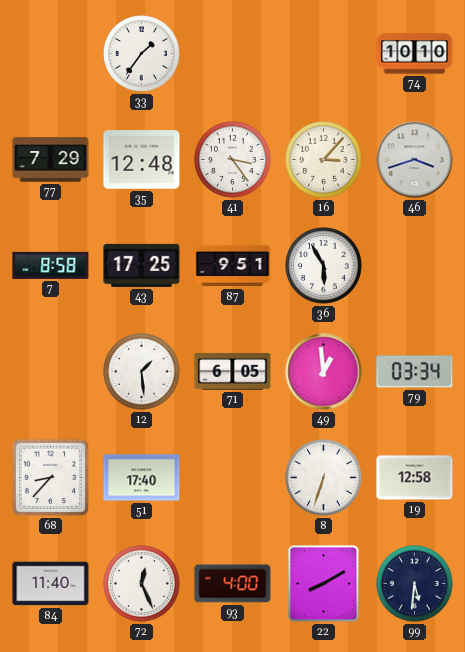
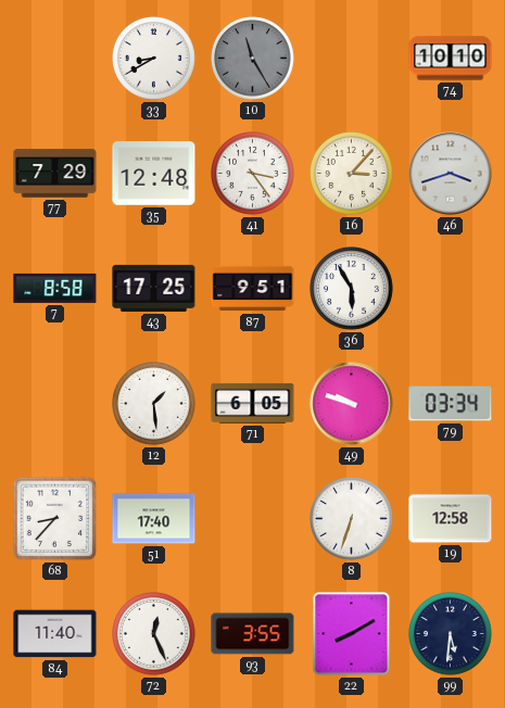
33: 1:36 -> 8:40
10: none -> 11:25
49: 12:59 -> 9:48
93: 4:00 -> 3:55
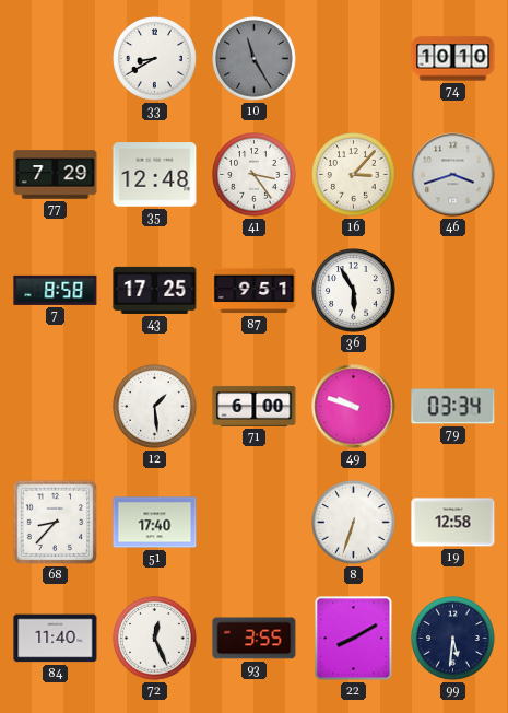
71: 6:05 -> 6:00
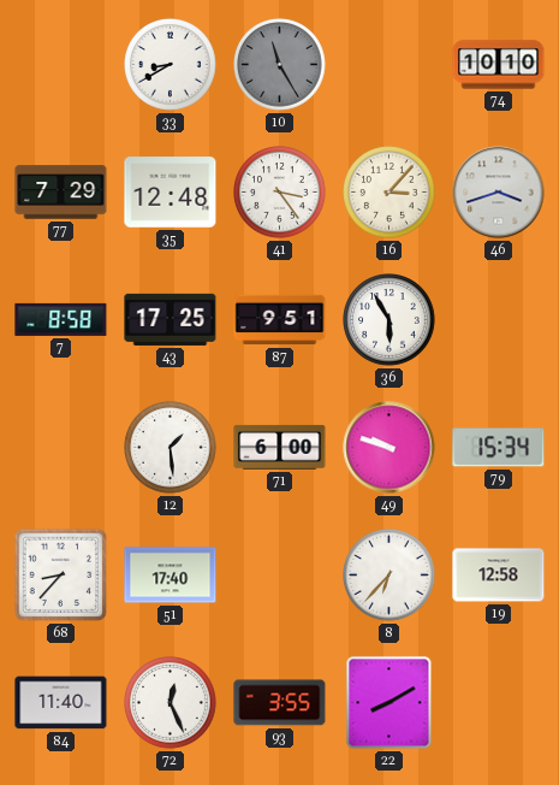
79: 03:34 -> 15:34
8: 6:33 -> 6:37
99: 5:31 -> none
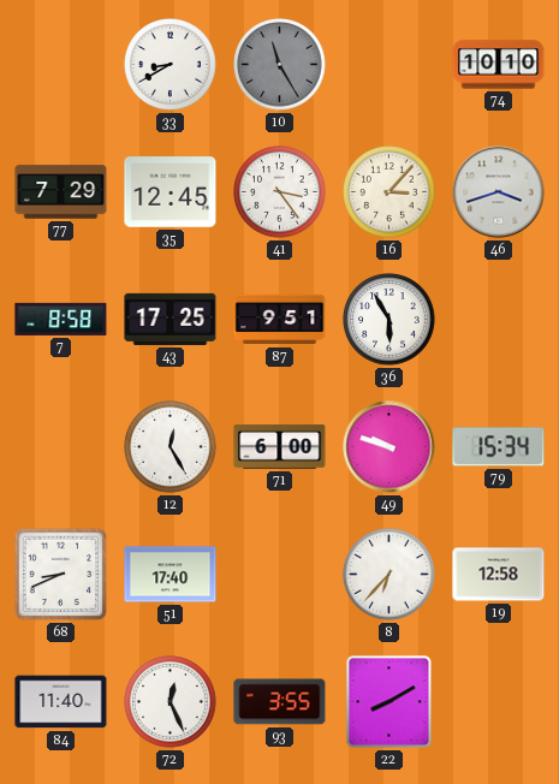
35: 12:48 -> 12:45
12: 1:29 -> 12:25
68: 8:37 -> 8:41
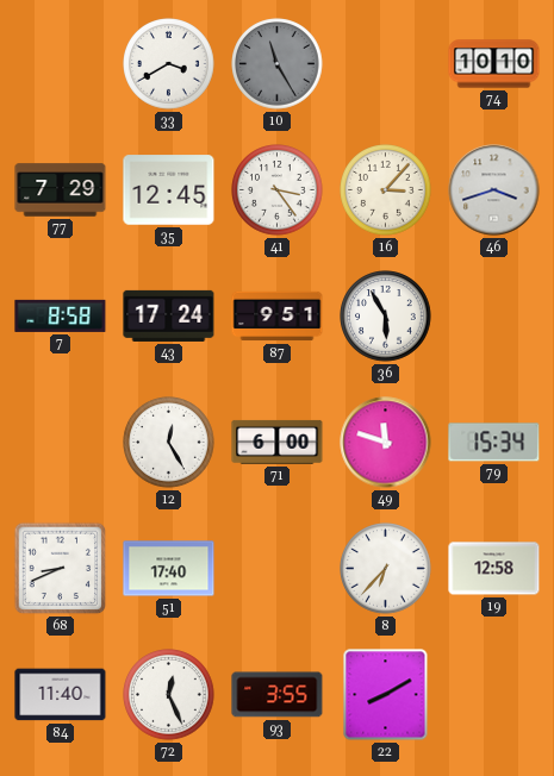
33: 8:40 -> 3:40
43: 17:25 -> 17:24
49: 9:48 -> 11:48
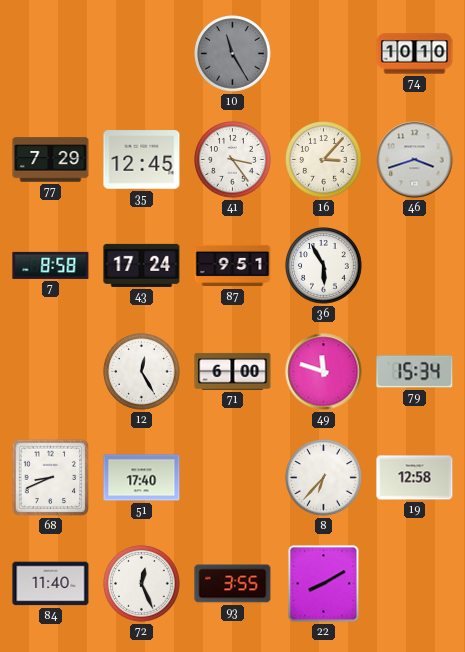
33: 3:40 -> none
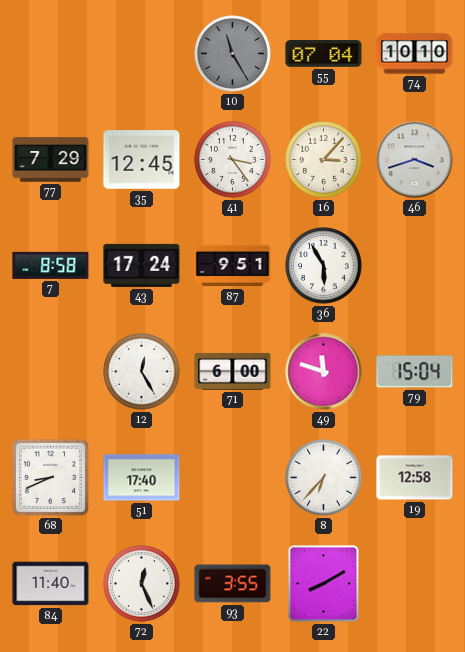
55: none -> 07:04
79: 15:34 -> 15:04
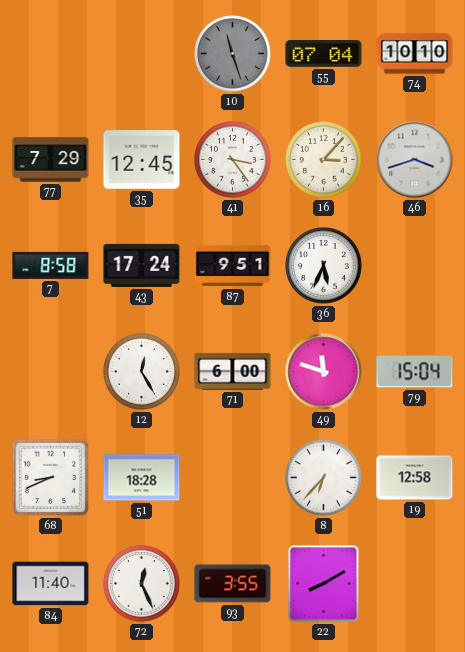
10: 11:25 -> 11:27
36: 5:55 -> 5:34
51: 17:40 -> 18:28
